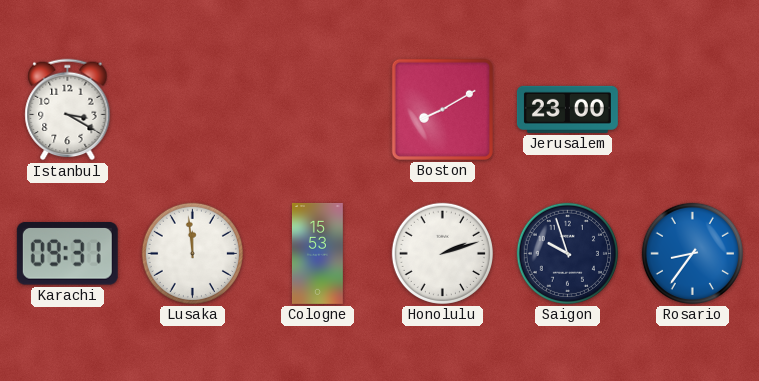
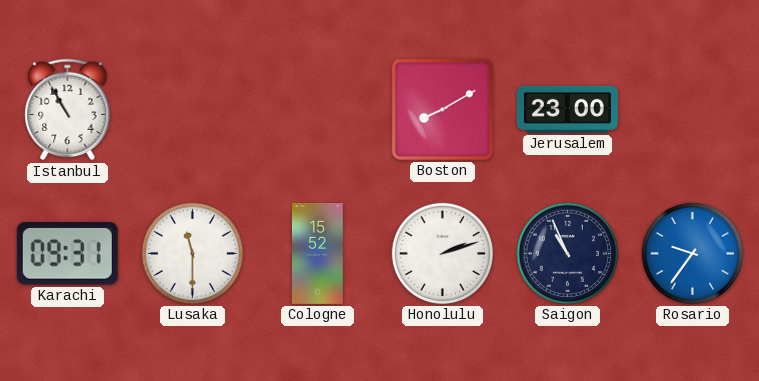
Istanbul: 3:20 -> 10:55
Lusaka: 11:59 -> 11:30
Cologne: 15:53 -> 15:52
Saigon: 9:57 -> 10:56
Rosario: 8:36 -> 9:36
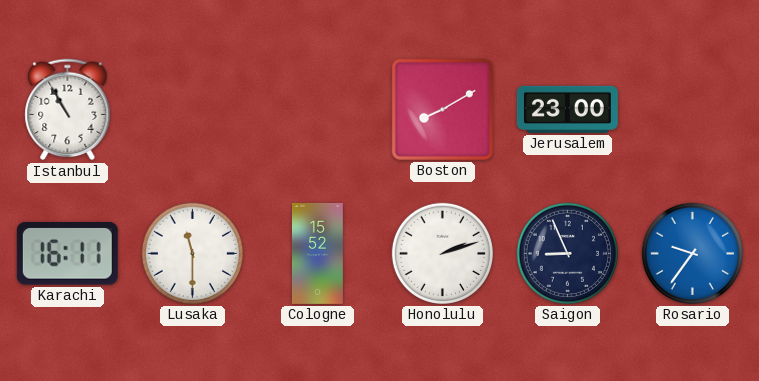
Karachi: 09:31 -> 16:11
Saigon: 10:56 -> 8:56
